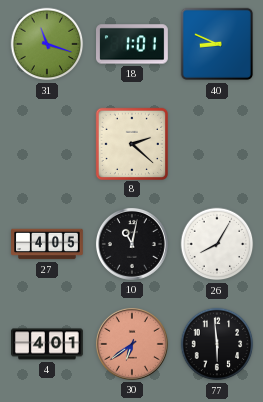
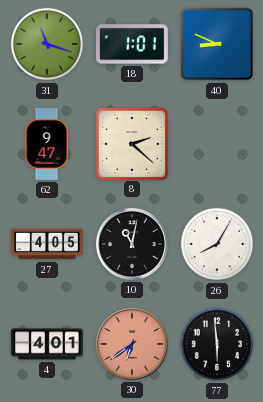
62: none -> 9:47
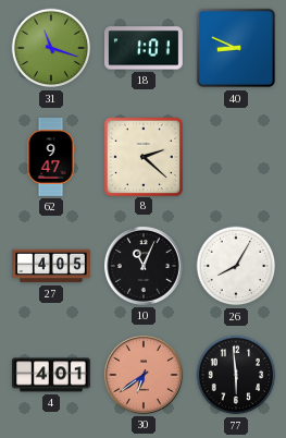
10: 11:02 -> 11:04
